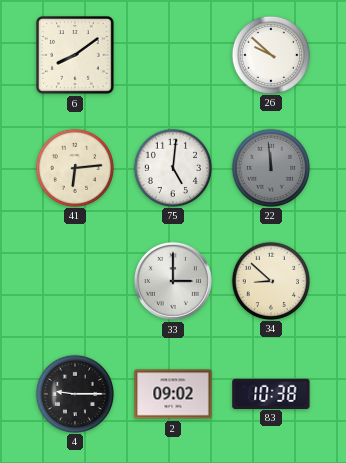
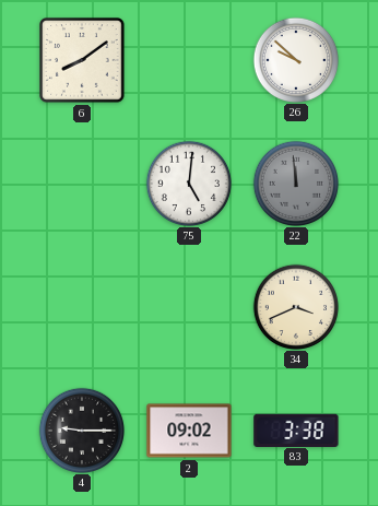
41: 6:14 -> none
33: 3:00 -> none
34: 8:52 -> 3:41
83: 10:38 -> 3:38
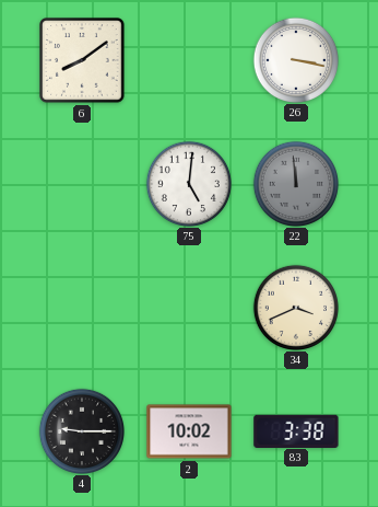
26: 9:52 -> 3:17
2: 09:02 -> 10:02
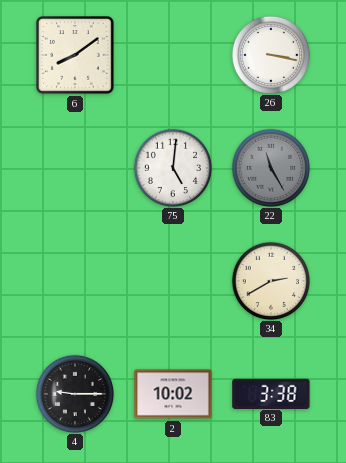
22: 11:59 -> 11:25
34: 3:41 -> 2:40
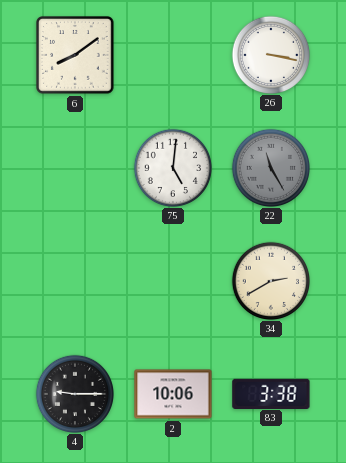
2: 10:02 -> 10:06
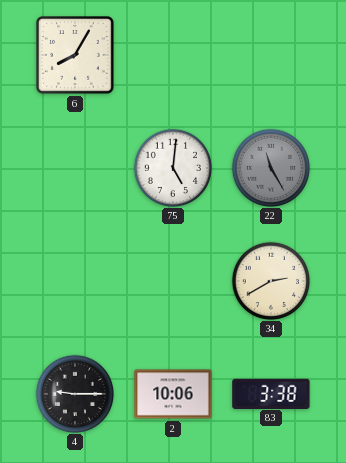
6: 8:09 -> 8:05
26: 3:17 -> none
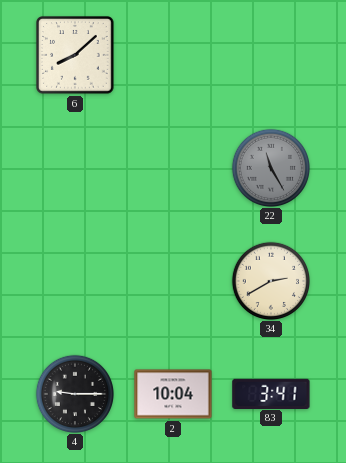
6: 8:05 -> 8:08
75: 5:01 -> none
2: 10:06 -> 10:04
83: 3:38 -> 3:41
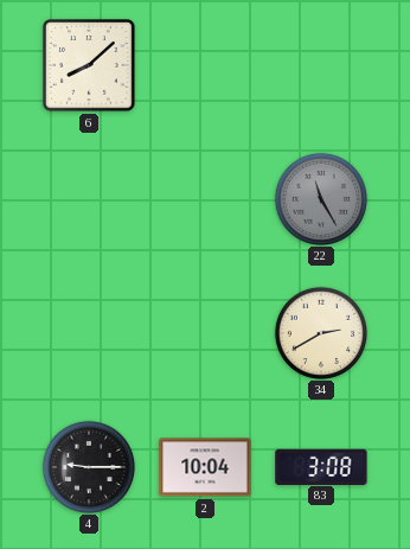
83: 3:41 -> 3:08
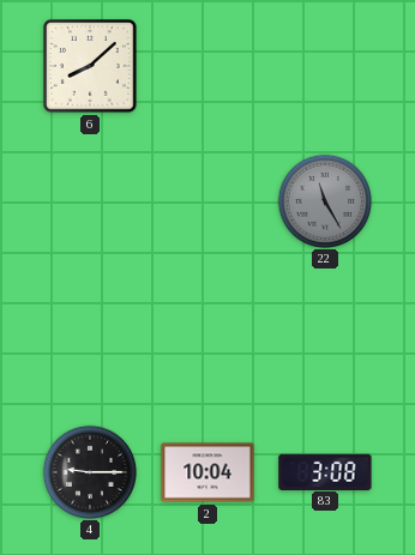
34: 2:40 -> none
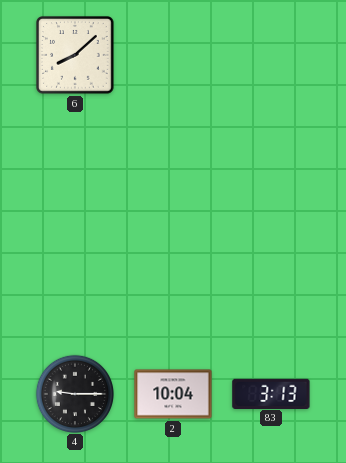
22: 11:25 -> none
83: 3:08 -> 3:13
